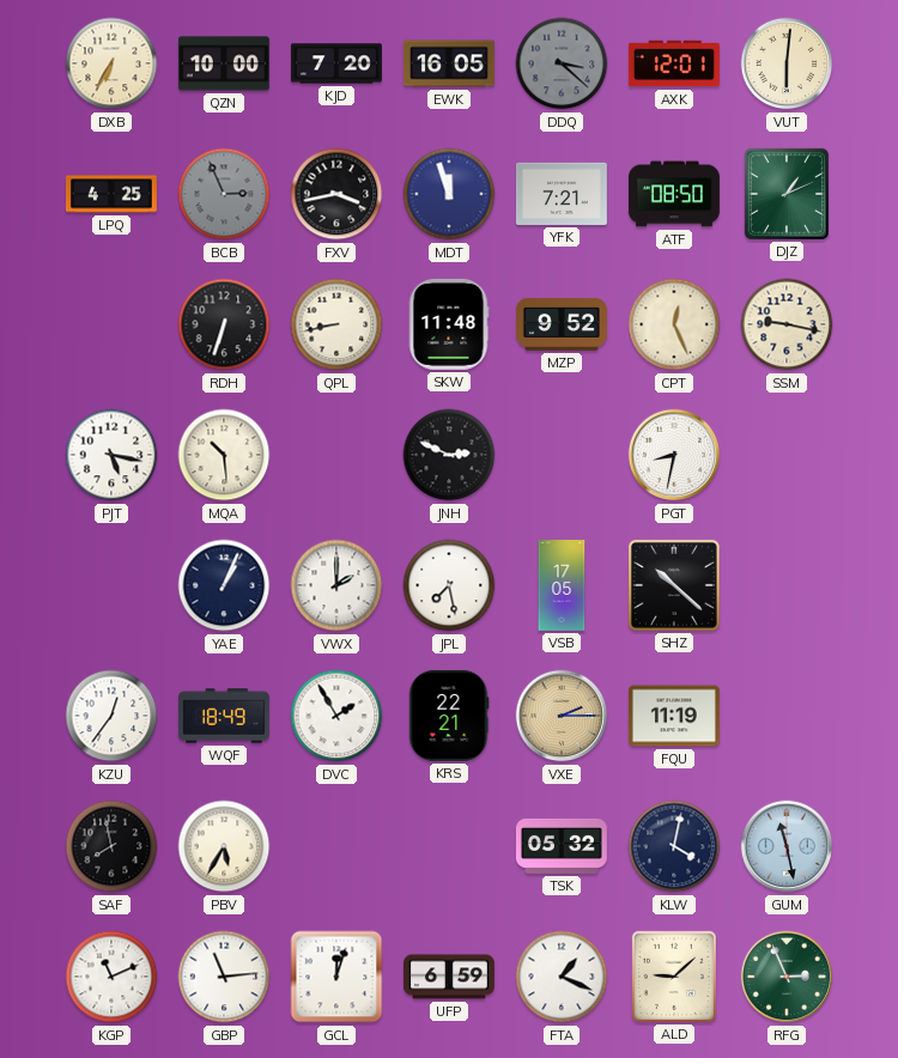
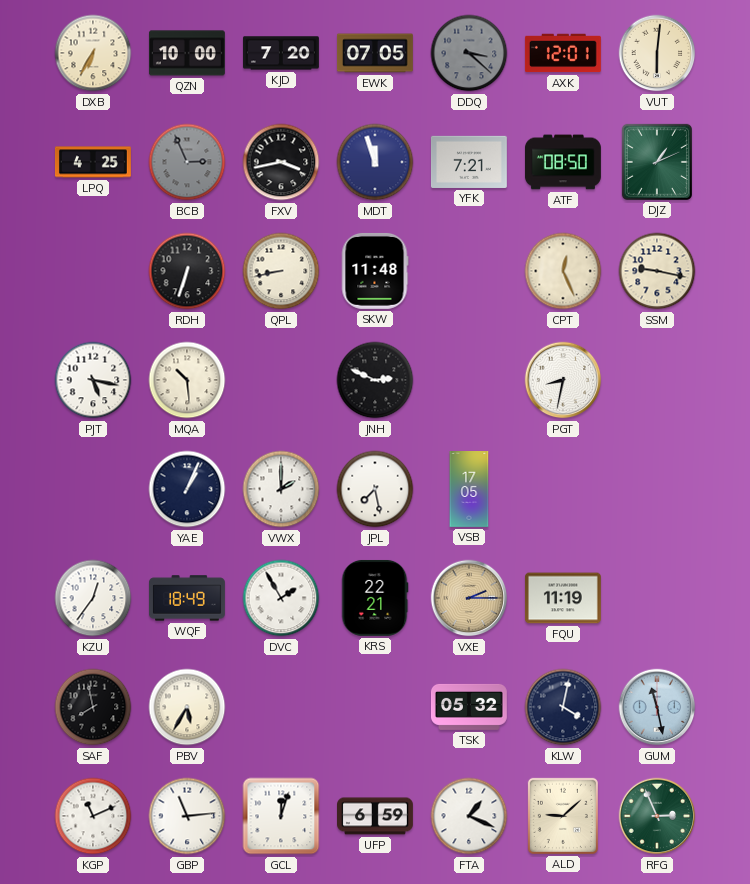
EWK: 16:05 -> 07:05
MZP: 9:52 -> none
SHZ: 10:22 -> none
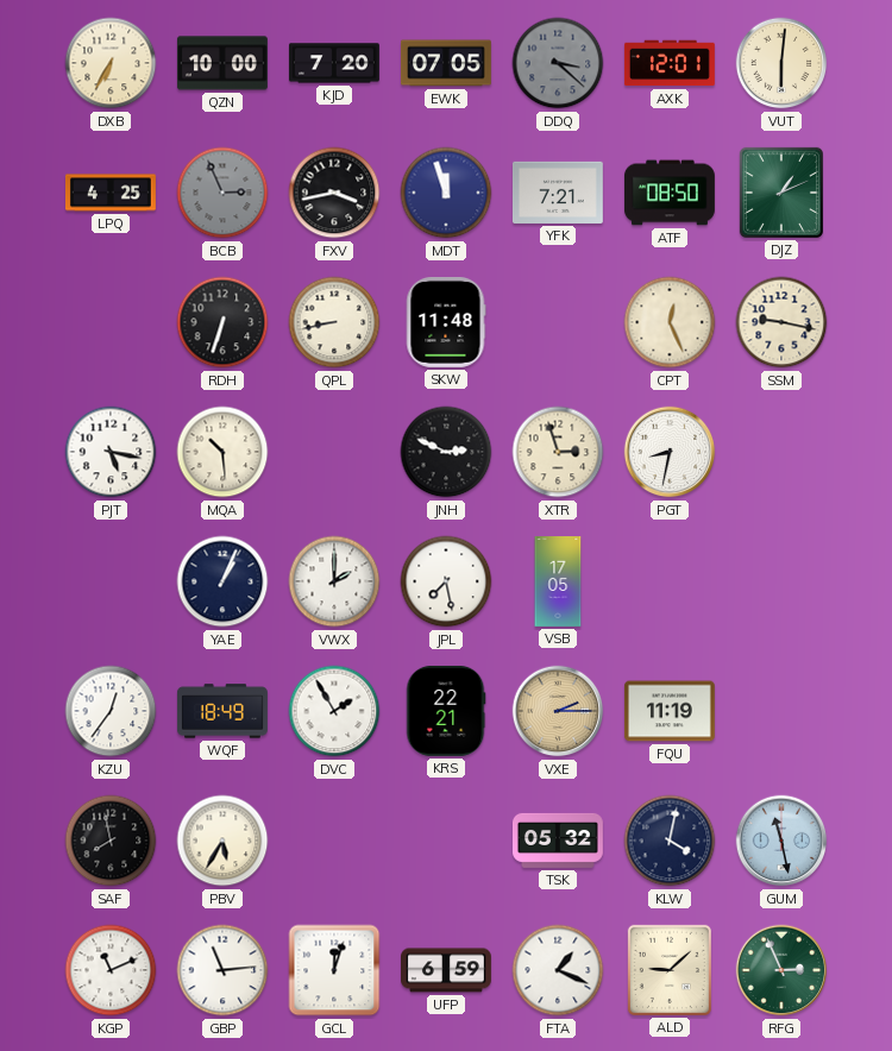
XTR: none -> 2:57
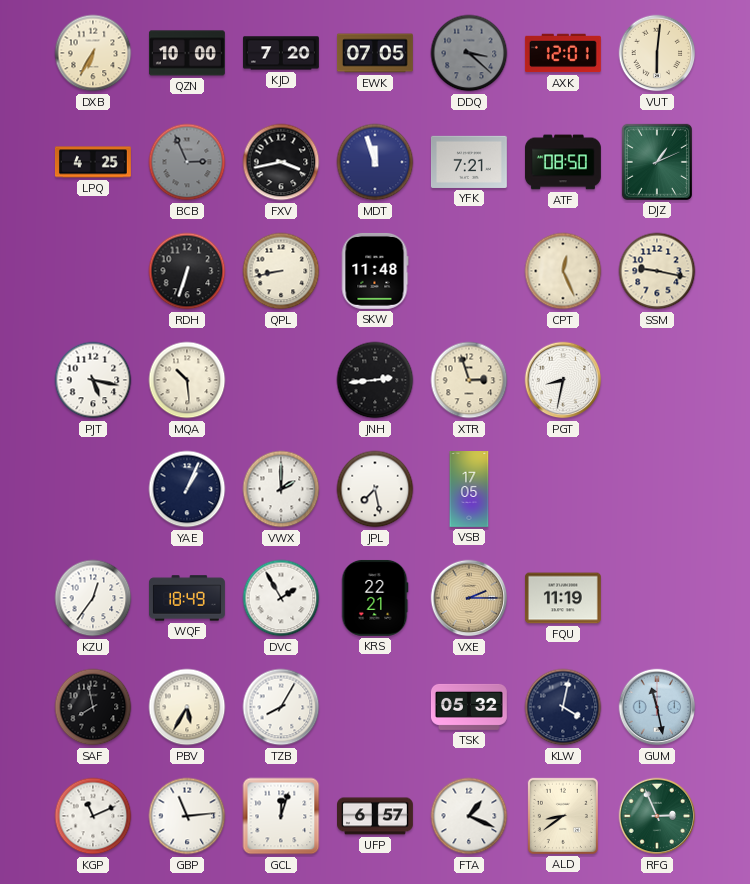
JNH: 2:49 -> 2:44
TZB: none -> 8:05
UFP: 6:59 -> 6:57
ALD: 9:08 -> 8:39
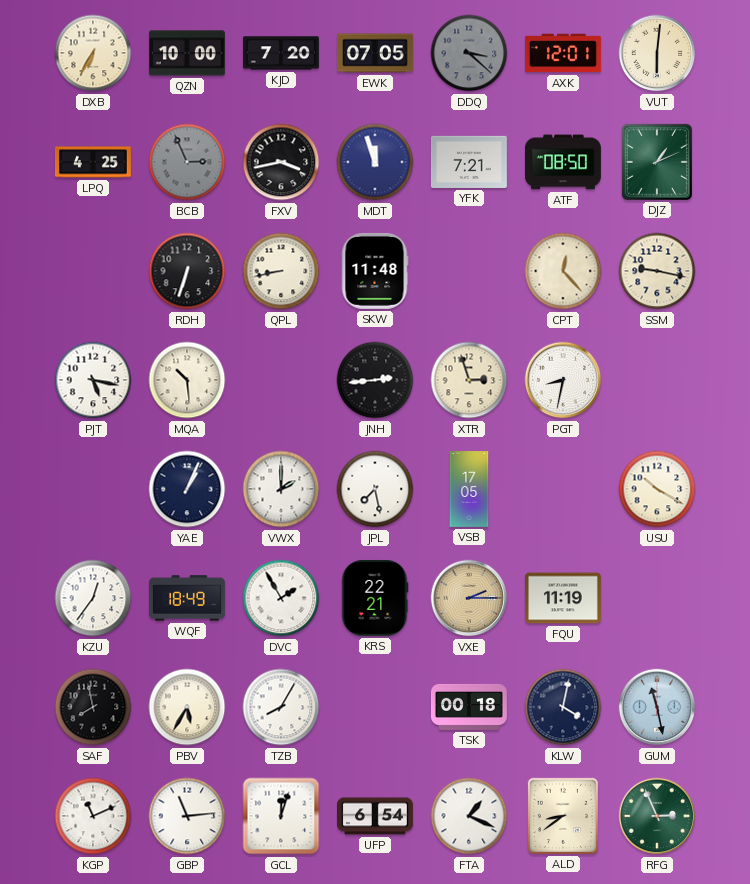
CPT: 12:26 -> 12:23
USU: none -> 10:20
TSK: 05:32 -> 00:18
UFP: 6:57 -> 6:54
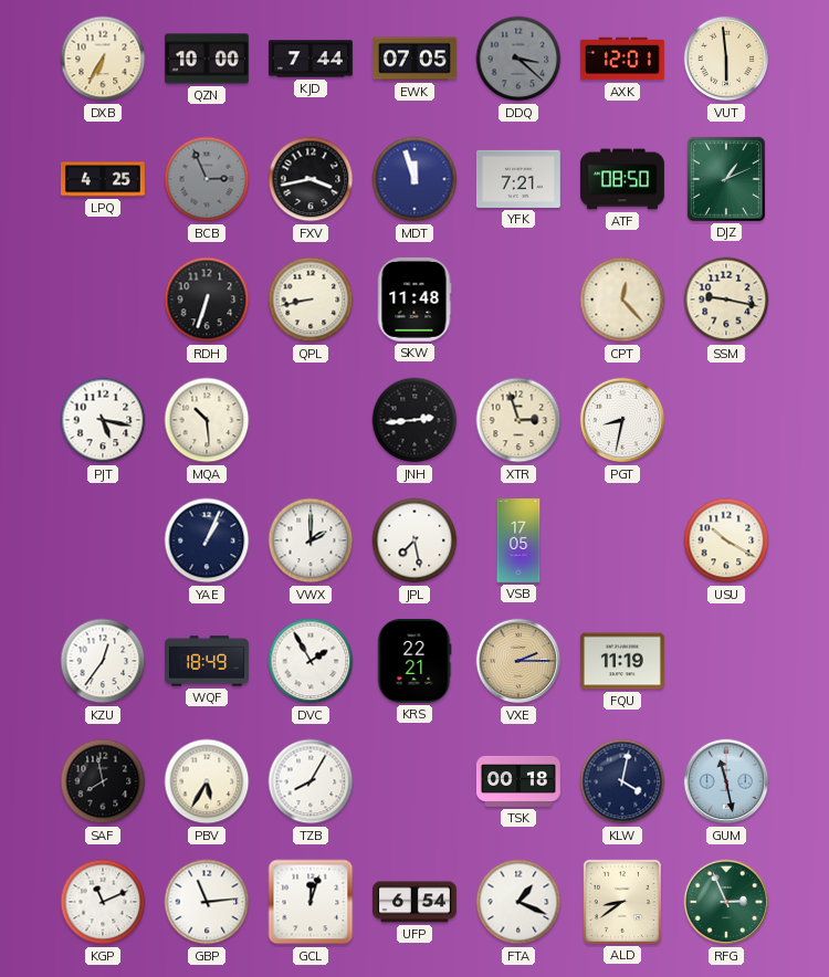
KJD: 7:20 -> 7:44
VUT: 6:01 -> 5:59
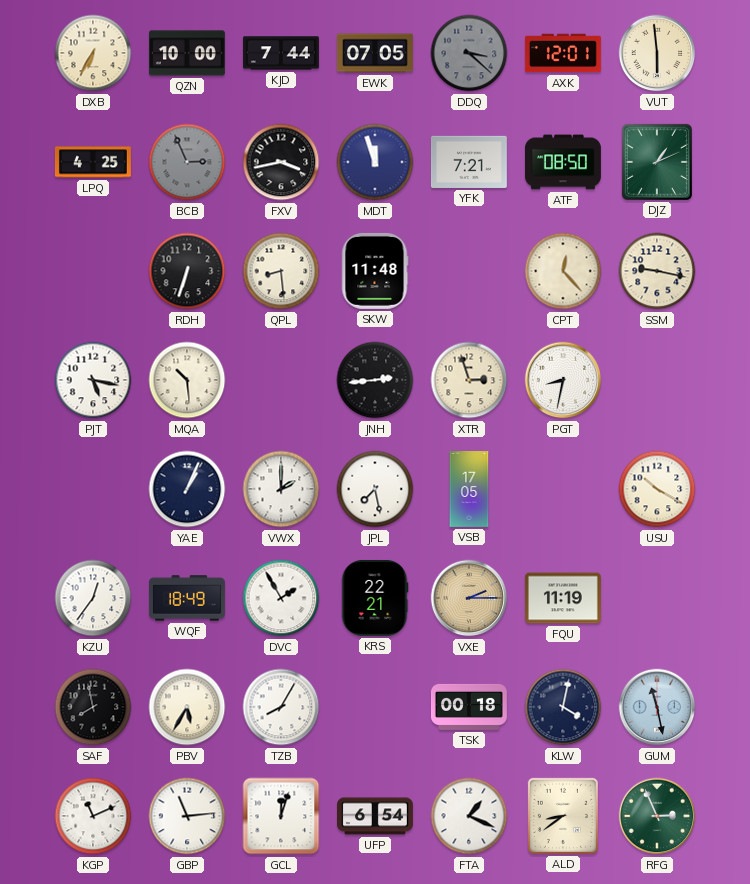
QPL: 8:43 -> 8:29
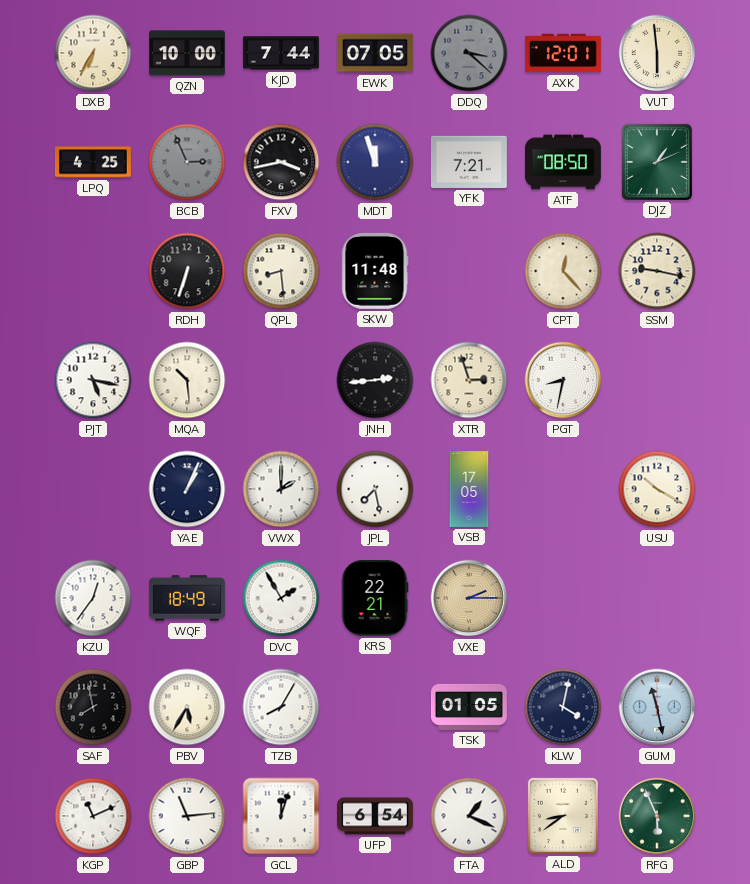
FQU: 11:19 -> none
TSK: 00:18 -> 01:05
RFG: 2:56 -> 5:56
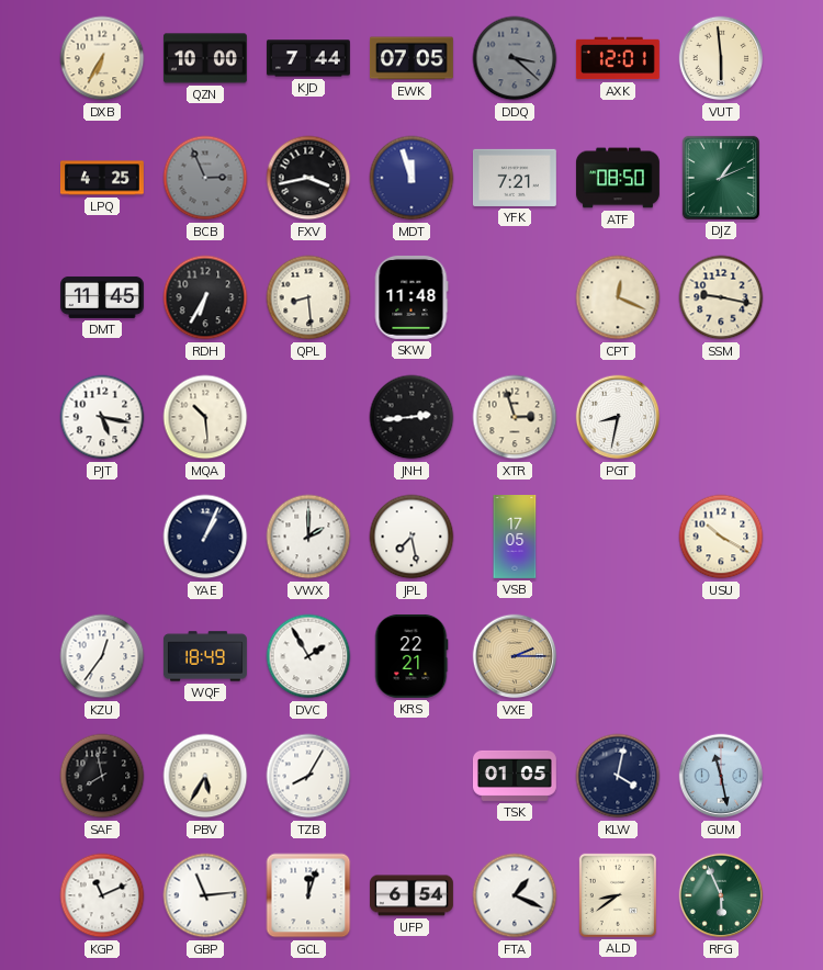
DMT: none -> 11:45
RDH: 6:33 -> 6:35
CPT: 12:23 -> 12:19
